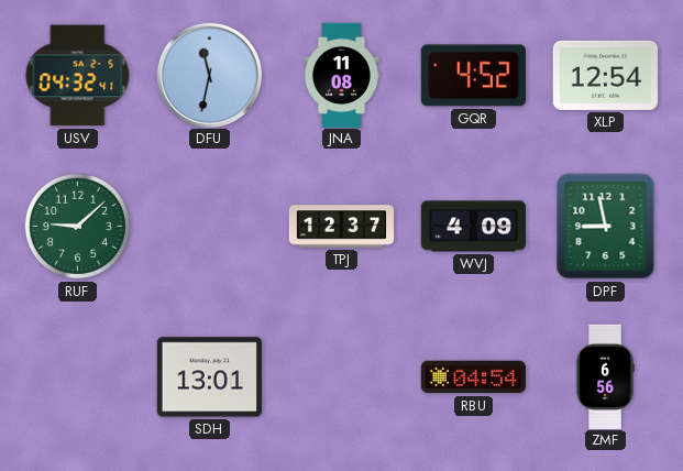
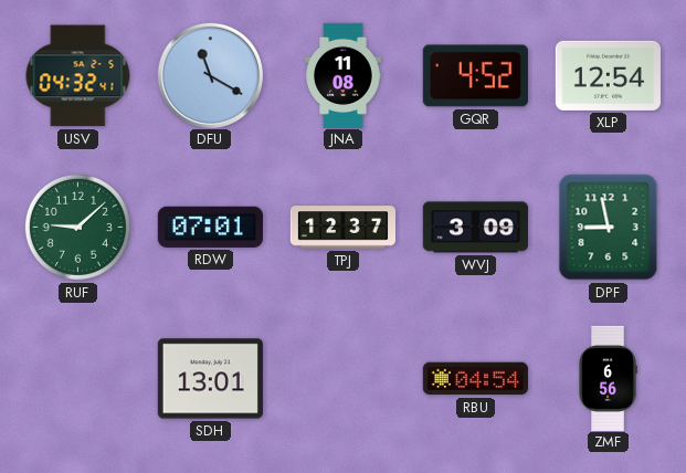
DFU: 11:32 -> 11:20
RDW: none -> 07:01
WVJ: 4:09 -> 3:09
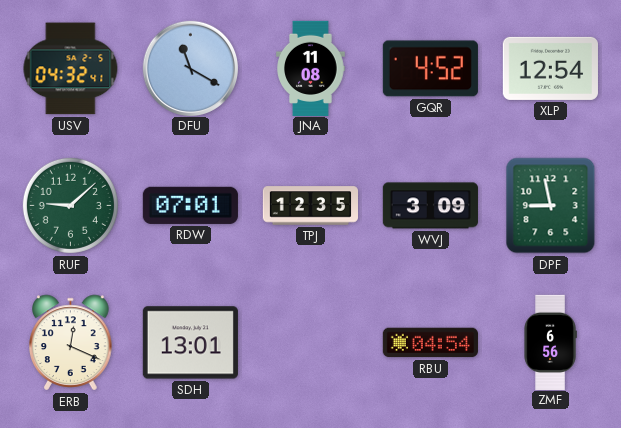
TPJ: 12:37 -> 12:35
ERB: none -> 12:19
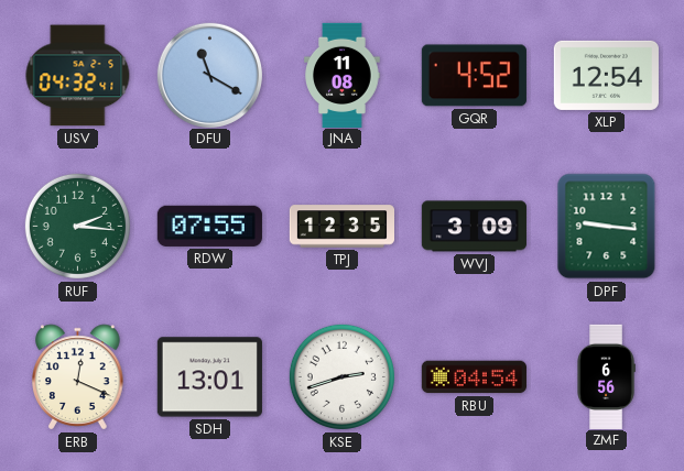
RUF: 9:08 -> 2:16
RDW: 07:01 -> 07:55
DPF: 8:58 -> 9:16
KSE: none -> 2:42
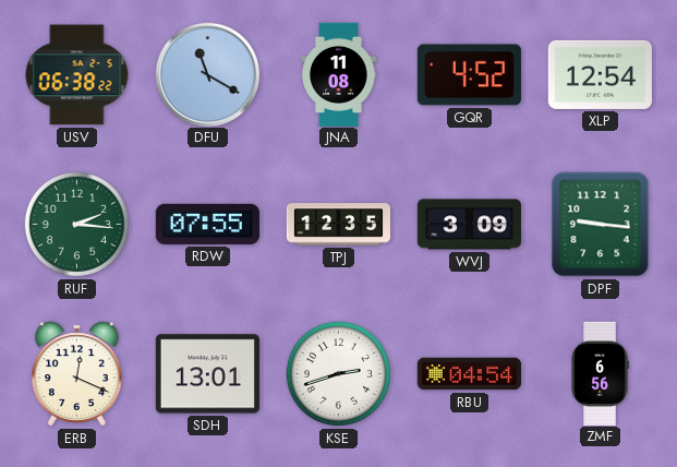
USV: 04:32 -> 06:38
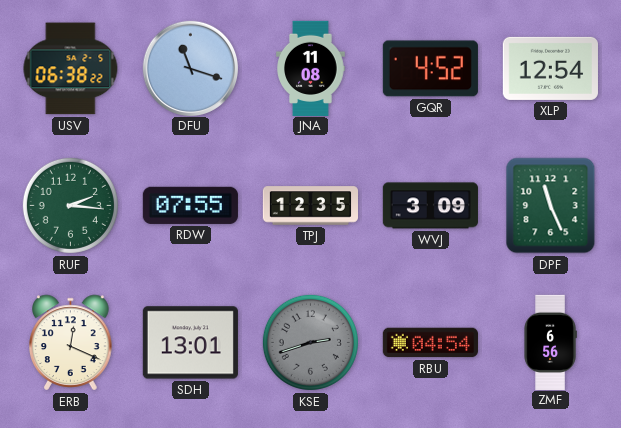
DFU: 11:20 -> 11:18
DPF: 9:16 -> 11:26
KSE dial: white -> grey
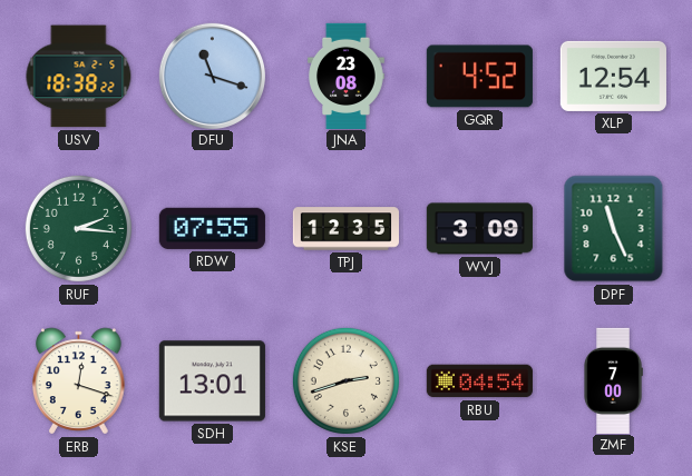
USV: 06:38 -> 18:38
JNA: 11:08 -> 23:08
ERB: 12:19 -> 12:18
KSE dial: grey -> cream
ZMF: 6:56 -> 7:00
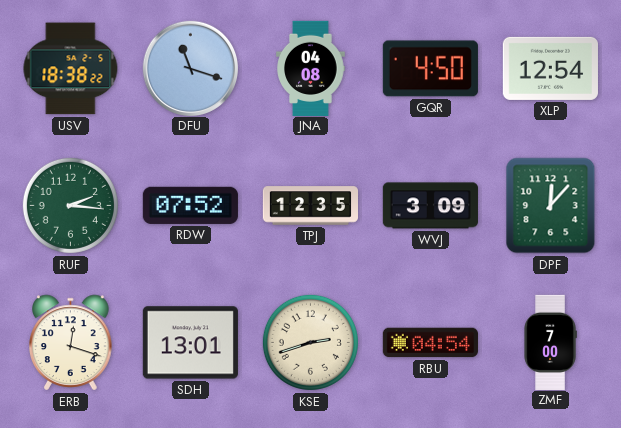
JNA: 23:08 -> 04:08
GQR: 4:52 -> 4:50
RDW: 07:55 -> 07:52
DPF: 11:26 -> 12:07
